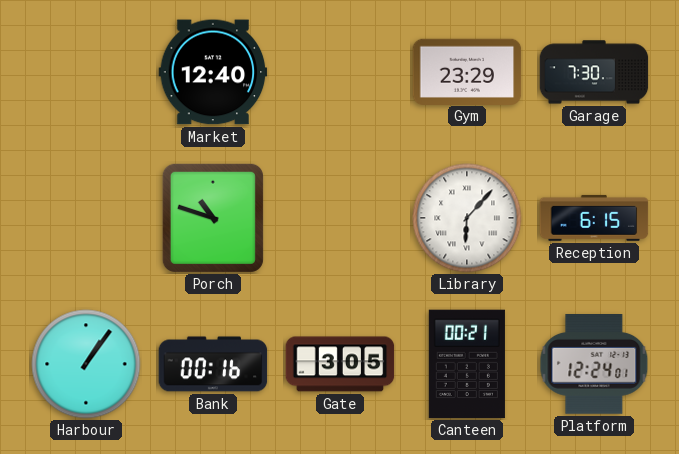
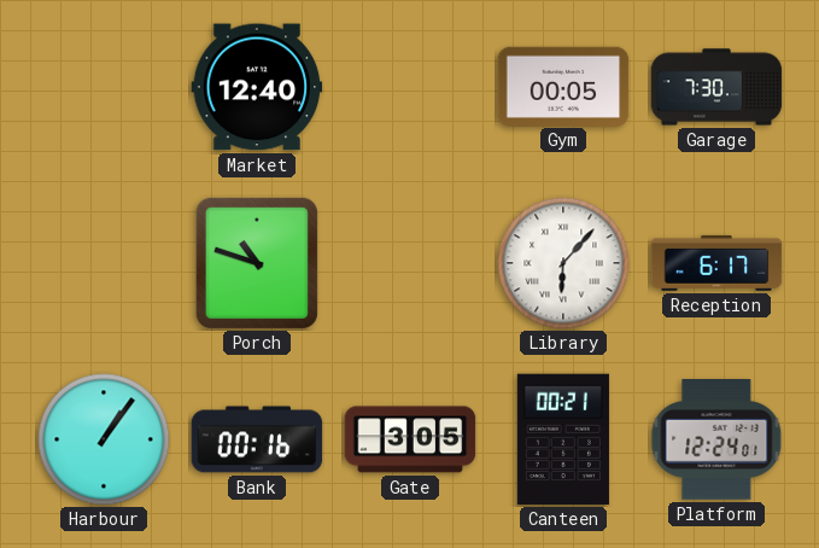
Gym: 23:29 -> 00:05
Reception: 6:15 -> 6:17
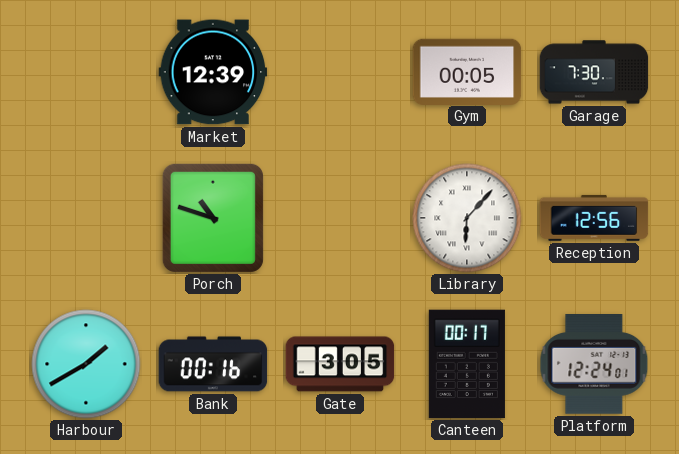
Market: 12:40 -> 12:39
Reception: 6:17 -> 12:56
Harbour: 1:06 -> 1:40
Canteen: 00:21 -> 00:17
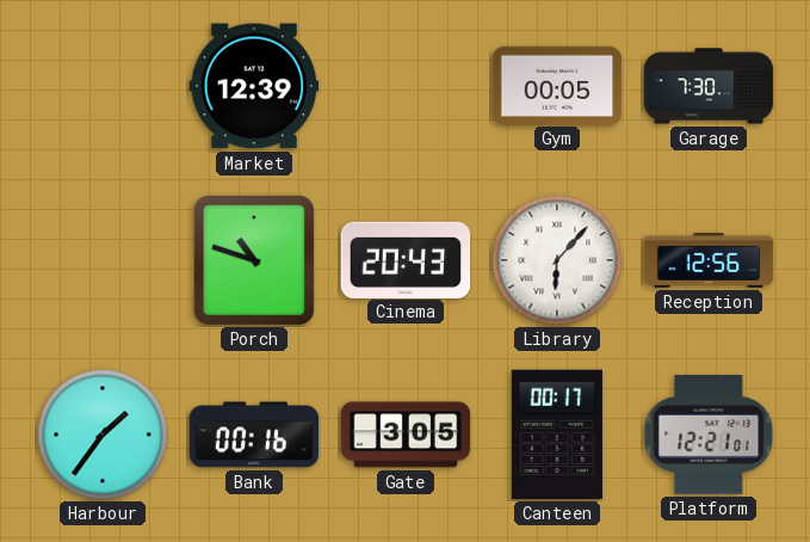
Cinema: none -> 20:43
Harbour: 1:40 -> 1:36
Platform: 12:24 -> 12:21
